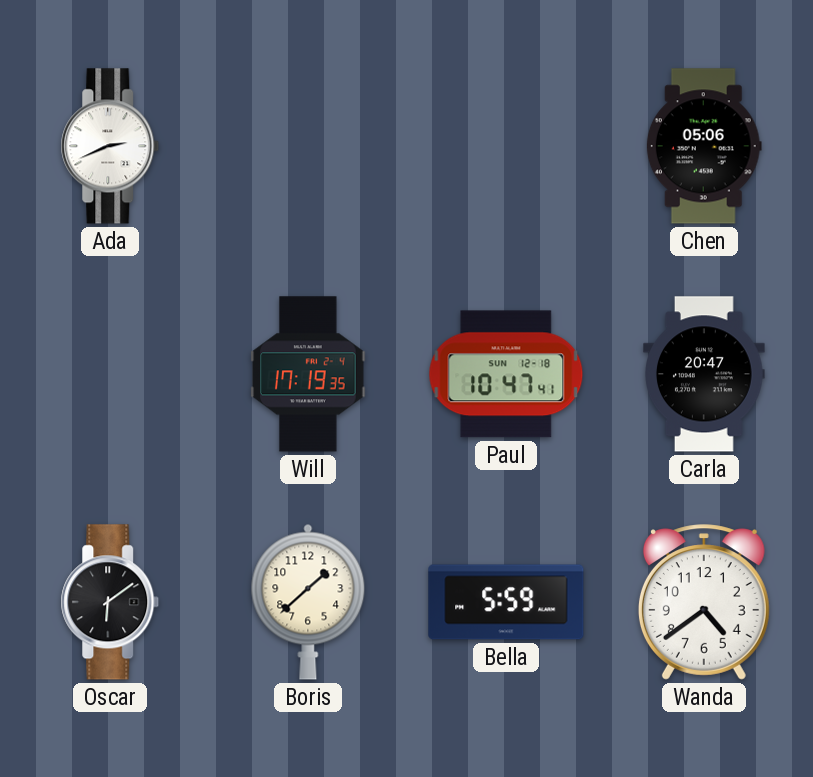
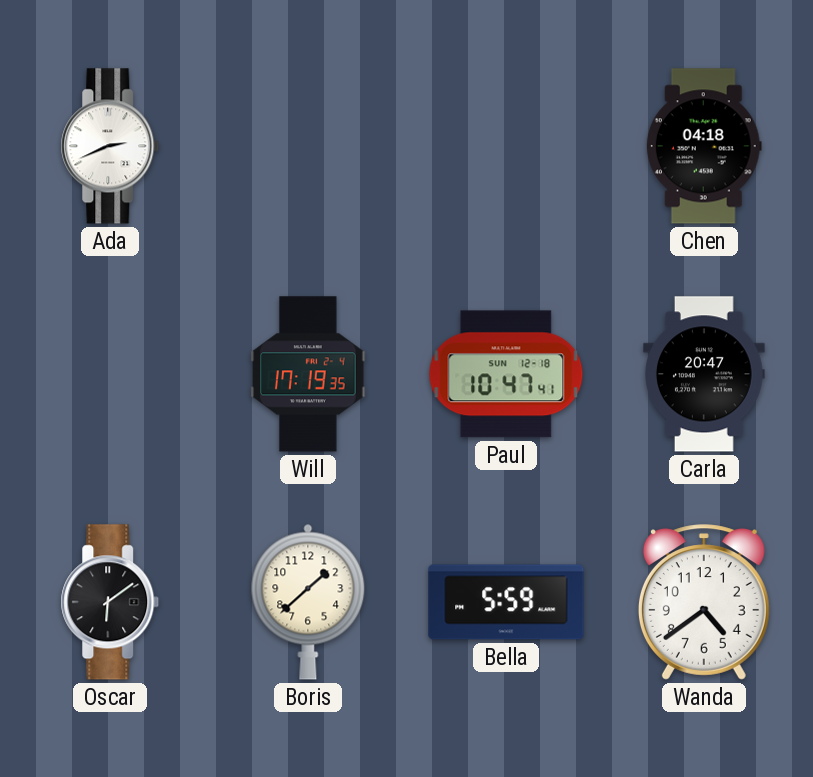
Chen: 05:06 -> 04:18
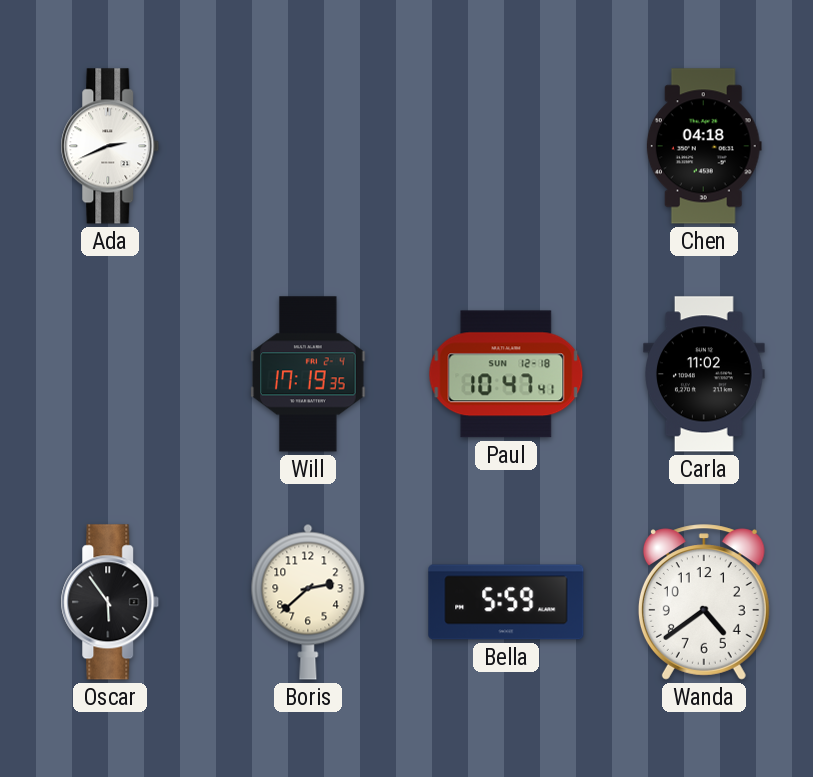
Carla: 20:47 -> 11:02
Oscar: 6:09 -> 5:54
Boris: 1:38 -> 2:38
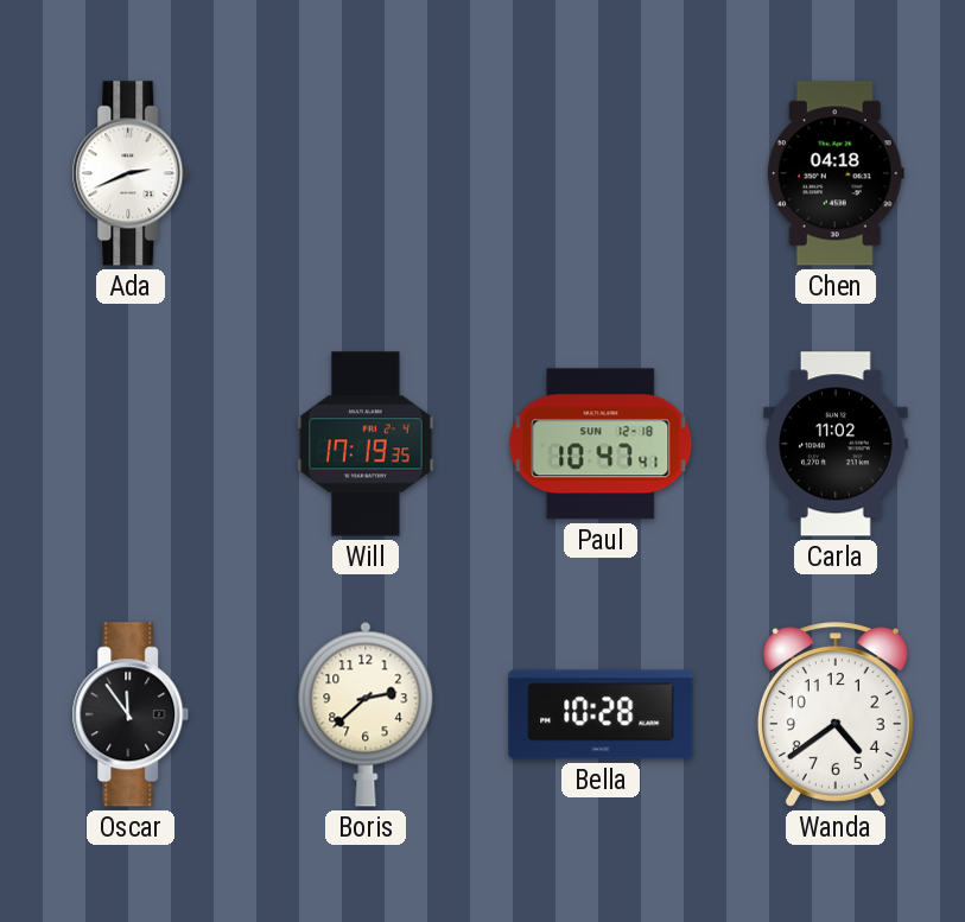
Oscar: 5:54 -> 11:54
Bella: 5:59 -> 10:28
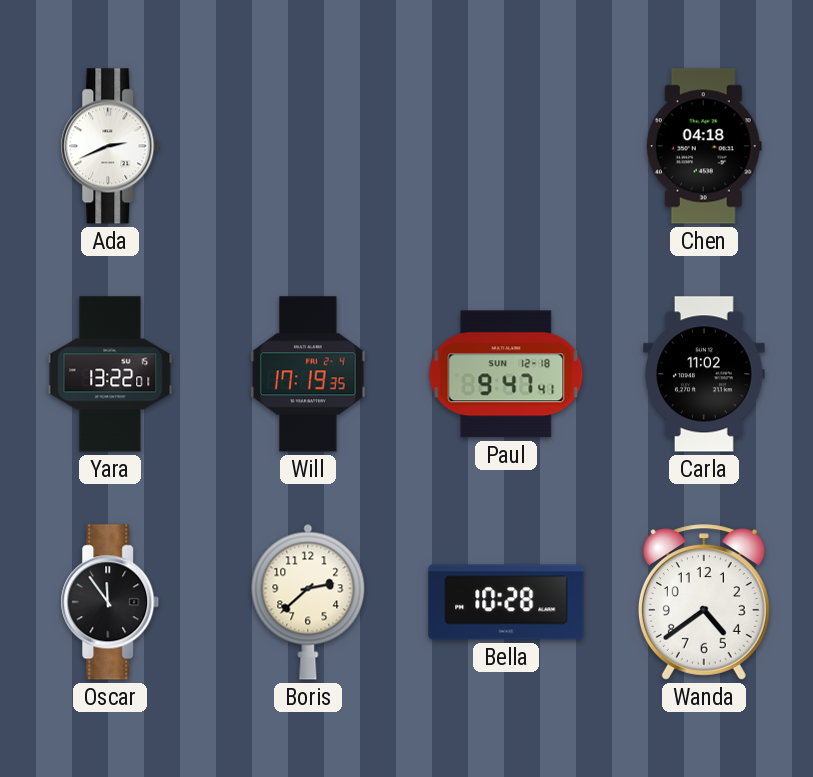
Yara: none -> 13:22
Paul: 10:47 -> 9:47
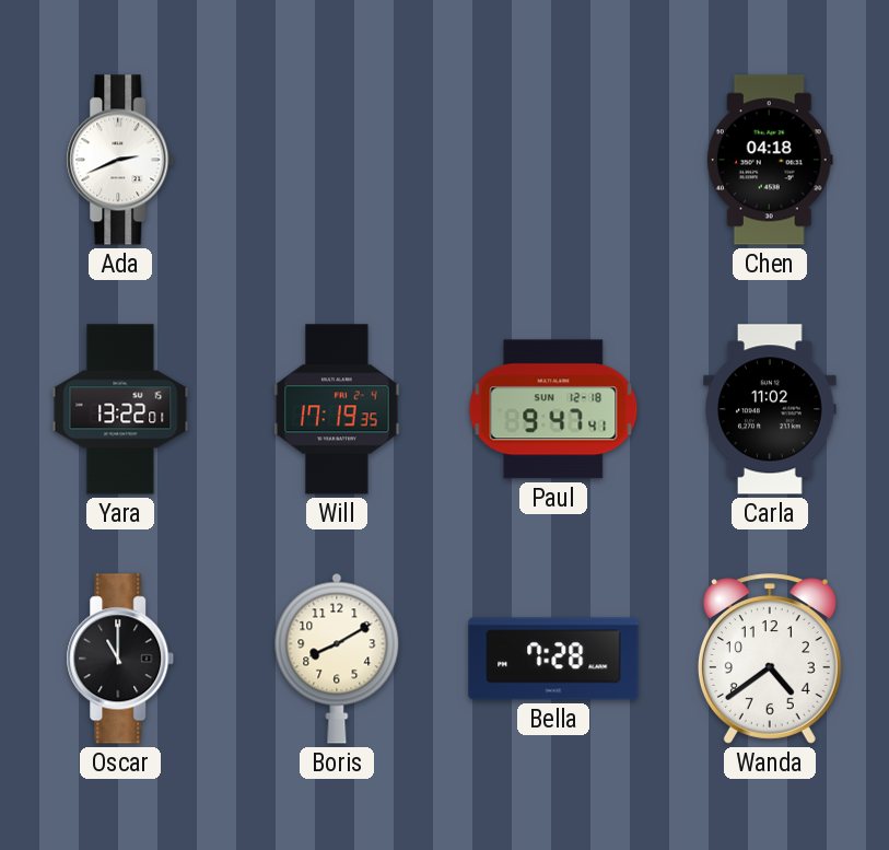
Oscar: 11:54 -> 11:00
Boris: 2:38 -> 8:10
Bella: 10:28 -> 7:28
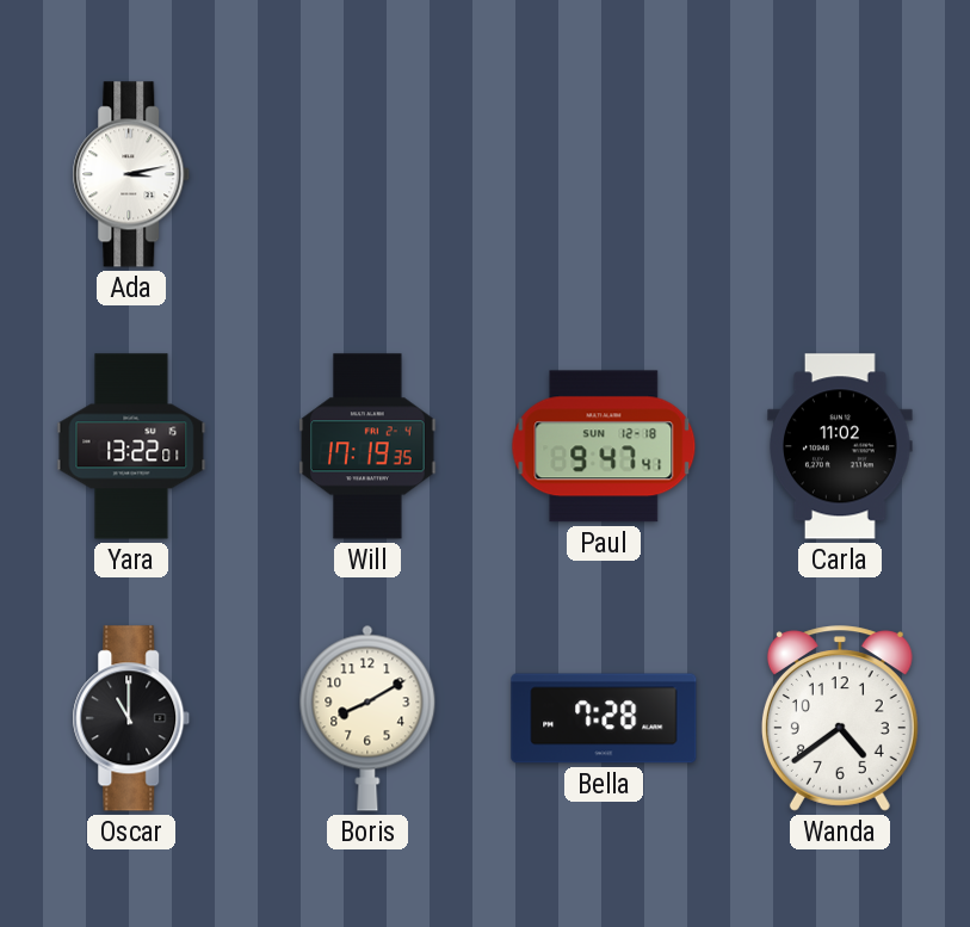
Ada: 2:41 -> 3:13
Chen: 04:18 -> none
